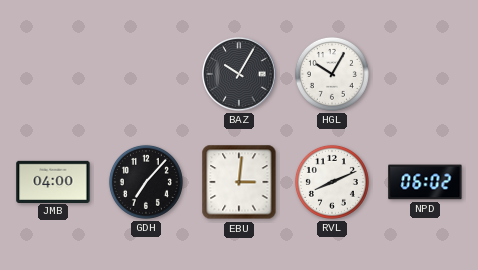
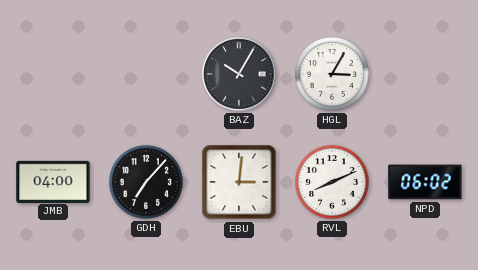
HGL: 10:05 -> 3:05
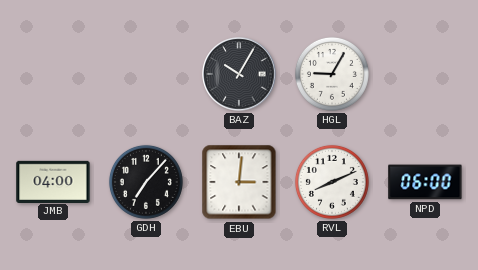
HGL: 3:05 -> 9:05
NPD: 06:02 -> 06:00
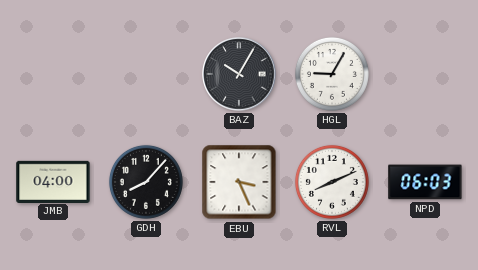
GDH: 7:07 -> 8:07
EBU: 3:01 -> 3:26
NPD: 06:00 -> 06:03
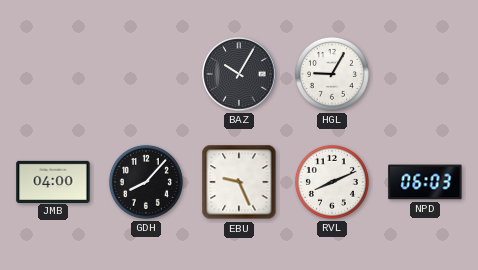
EBU: 3:26 -> 9:26
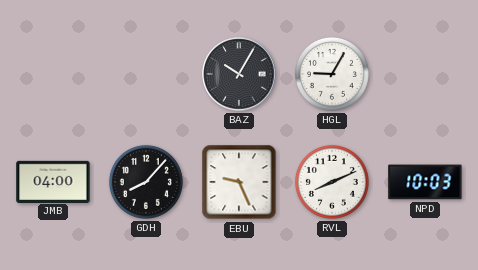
NPD: 06:03 -> 10:03
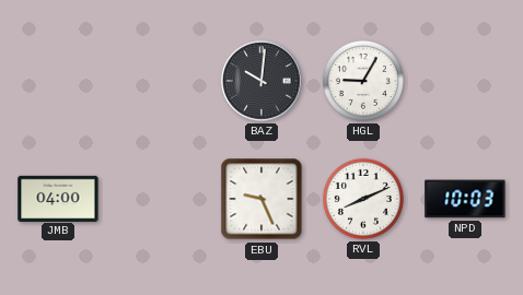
BAZ: 10:05 -> 10:01
GDH: 8:07 -> none
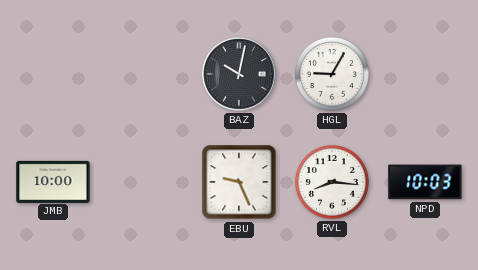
BAZ: 10:01 -> 10:02
JMB: 04:00 -> 10:00
RVL: 8:11 -> 8:16
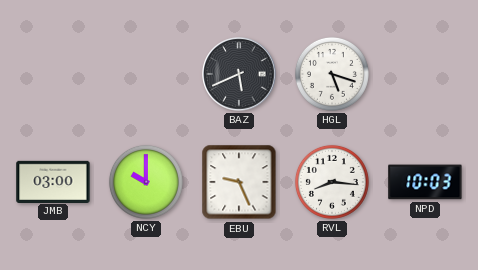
BAZ: 10:02 -> 5:41
HGL: 9:05 -> 5:18
JMB: 10:00 -> 03:00
NCY: none -> 10:00
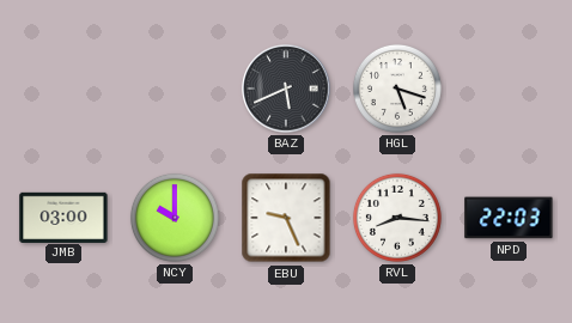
NPD: 10:03 -> 22:03
